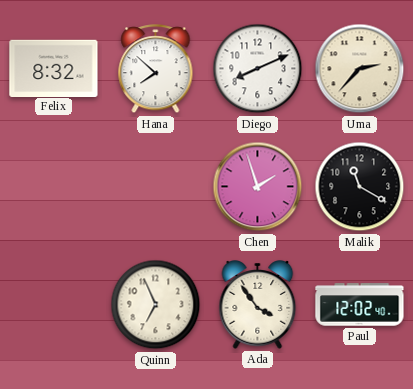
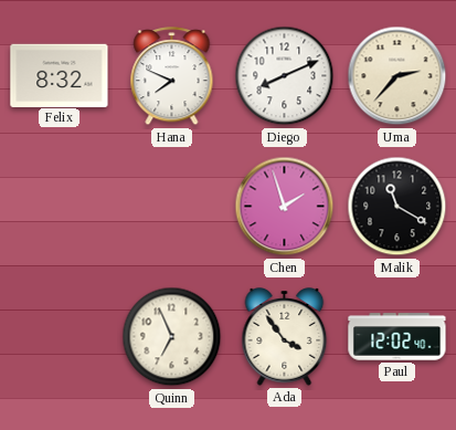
Hana: 7:52 -> 7:49
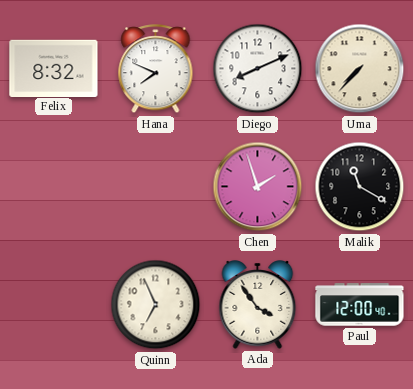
Uma: 2:37 -> 7:37
Paul: 12:02 -> 12:00
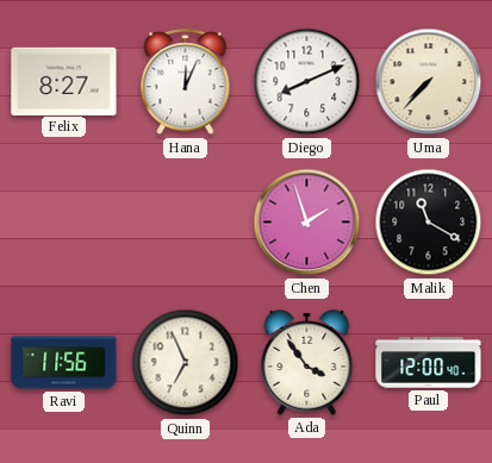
Felix: 8:32 -> 8:27
Hana: 7:49 -> 12:04
Ravi: none -> 11:56
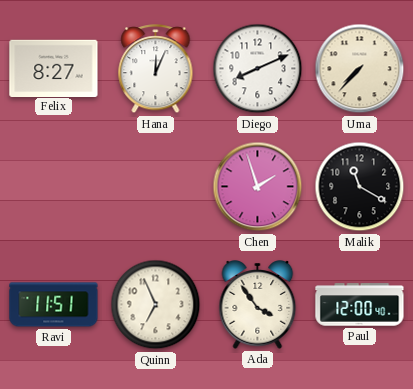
Ravi: 11:56 -> 11:51
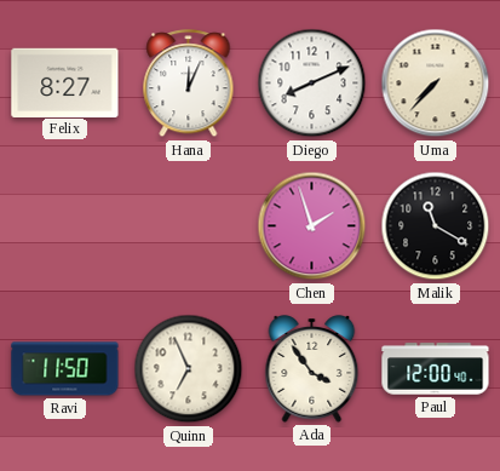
Ravi: 11:51 -> 11:50
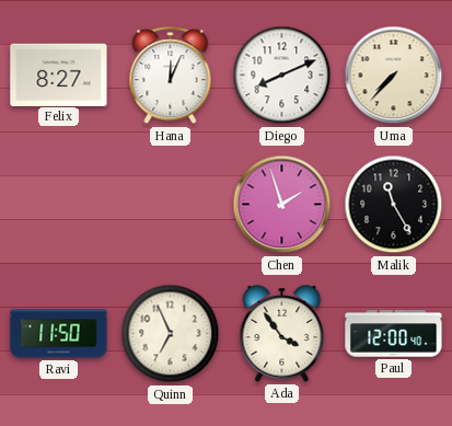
Malik: 11:20 -> 11:25
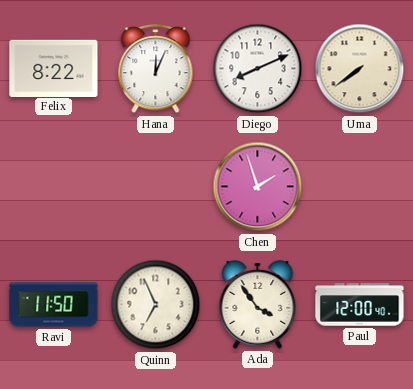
Felix: 8:27 -> 8:22
Uma: 7:37 -> 7:39
Malik: 11:25 -> none
